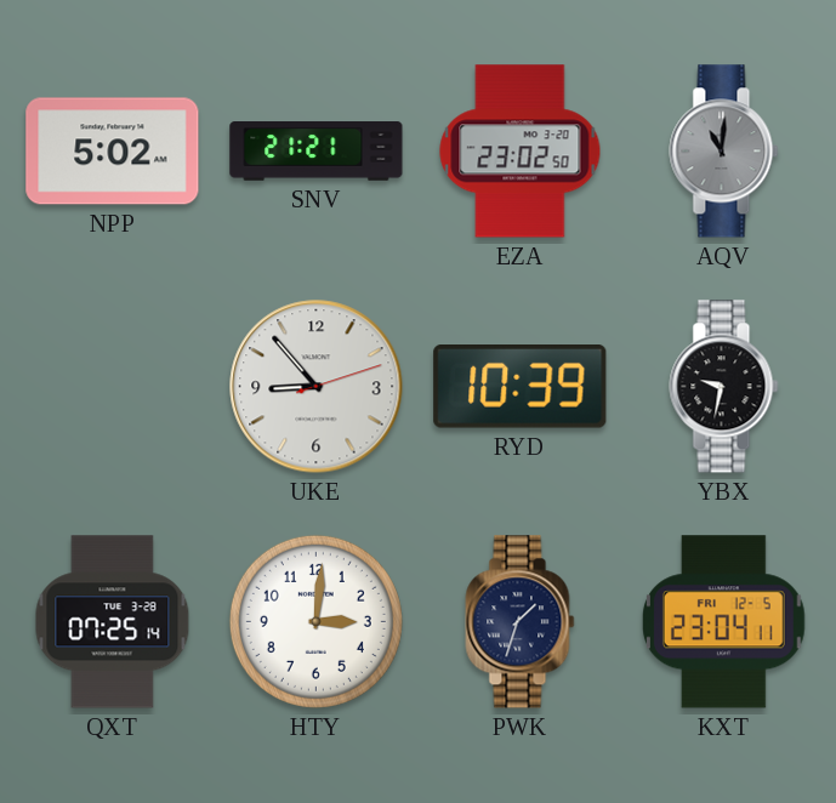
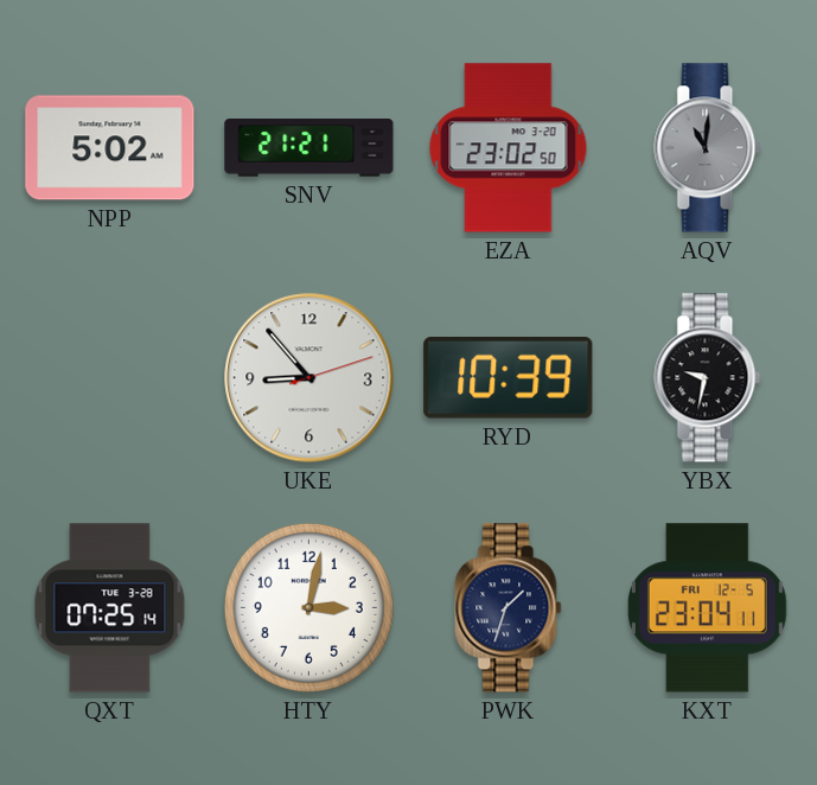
HTY: 3:01 -> 3:02
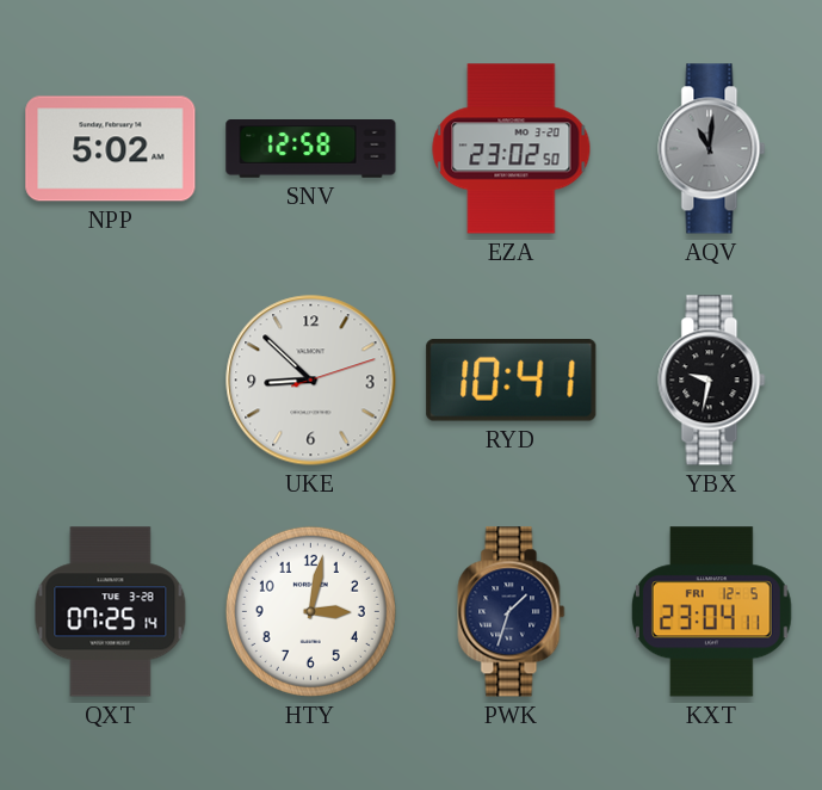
SNV: 21:21 -> 12:58
UKE: 8:53 -> 8:52
RYD: 10:39 -> 10:41
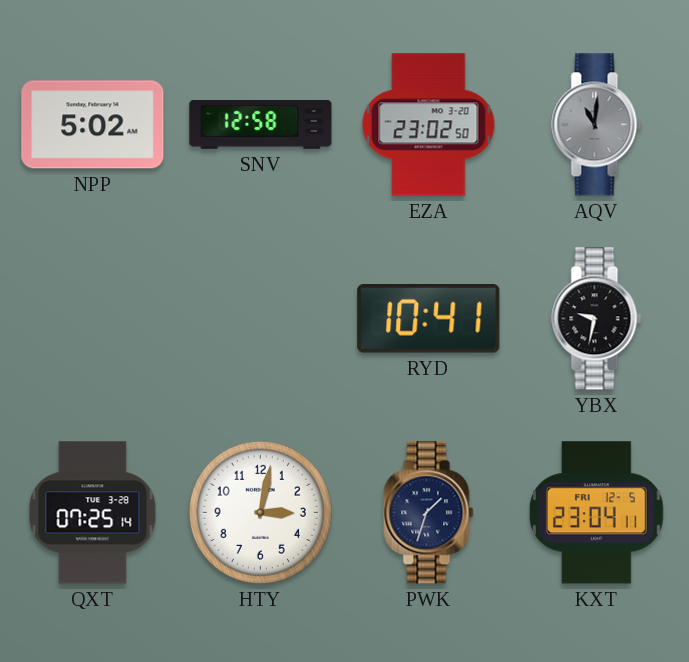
UKE: 8:52 -> none
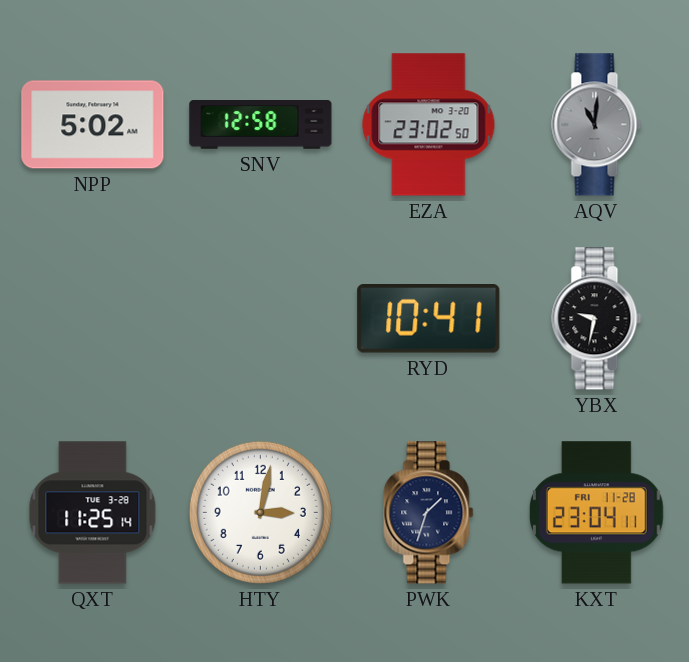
QXT: 07:25 -> 11:25
KXT date: FRI 12-5 -> FRI 11-28
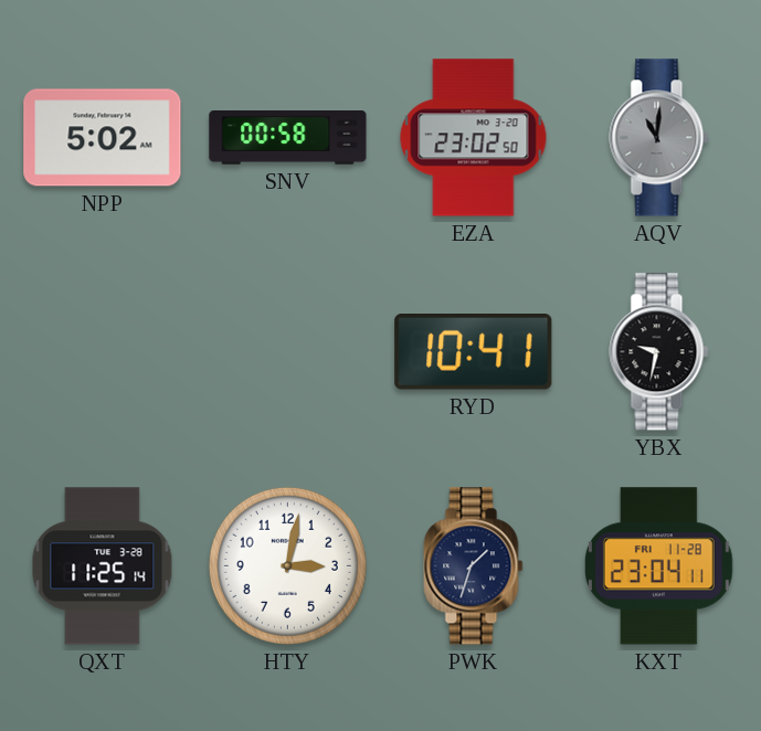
SNV: 12:58 -> 00:58
